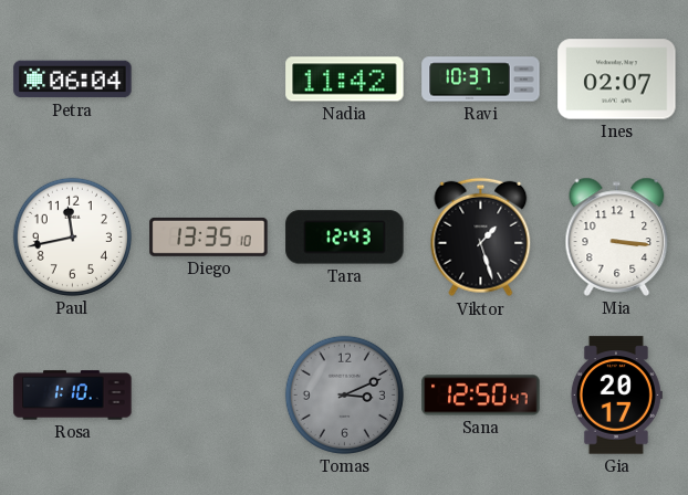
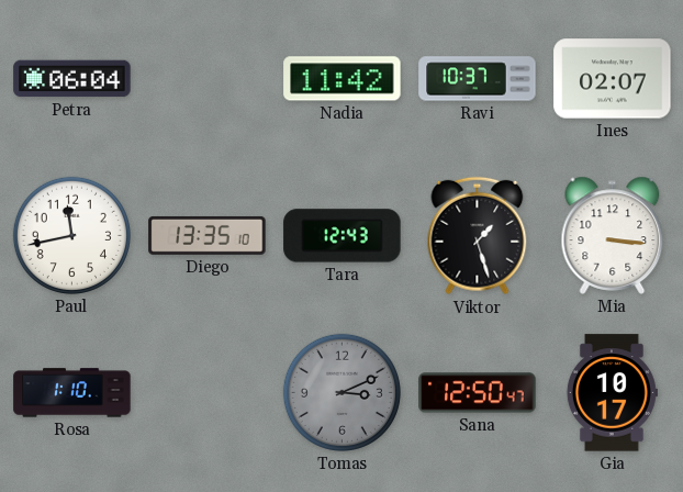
Gia: 20:17 -> 10:17
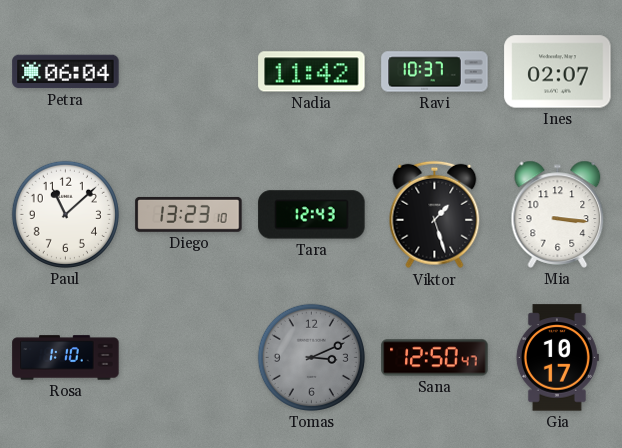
Paul: 11:43 -> 11:08
Diego: 13:35 -> 13:23
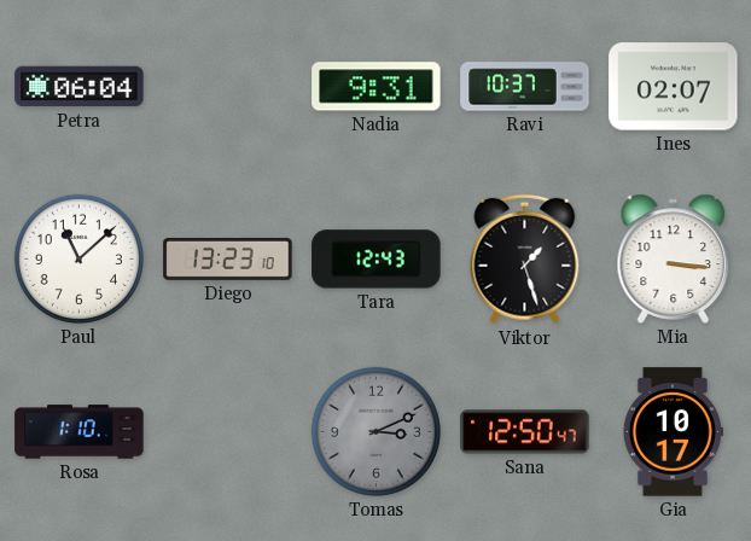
Nadia: 11:42 -> 9:31
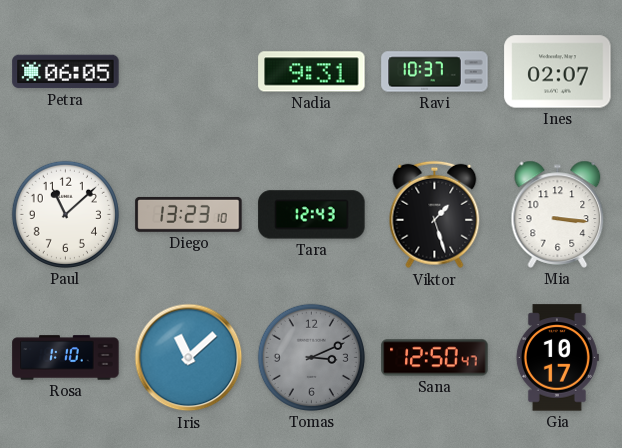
Petra: 06:04 -> 06:05
Iris: none -> 11:08
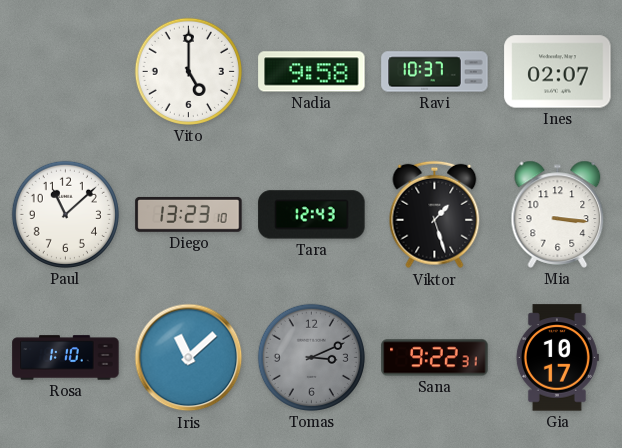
Petra: 06:05 -> none
Vito: none -> 5:00
Nadia: 9:31 -> 9:58
Sana: 12:50 -> 9:22
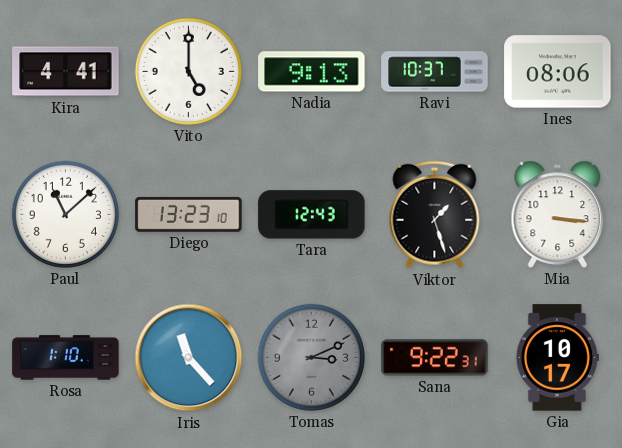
Kira: none -> 4:41
Nadia: 9:58 -> 9:13
Ines: 02:07 -> 08:06
Iris: 11:08 -> 11:23
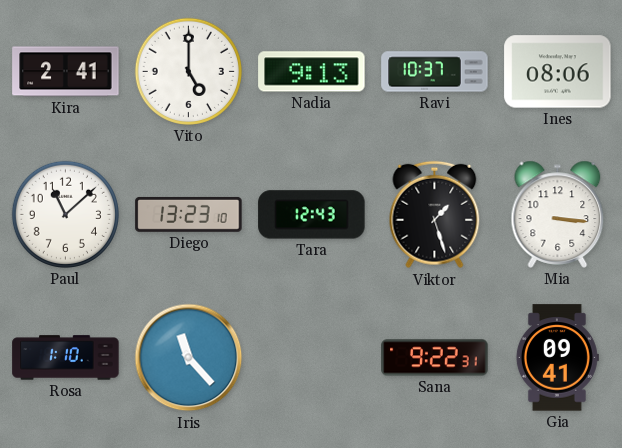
Kira: 4:41 -> 2:41
Tomas: 3:11 -> none
Gia: 10:17 -> 09:41
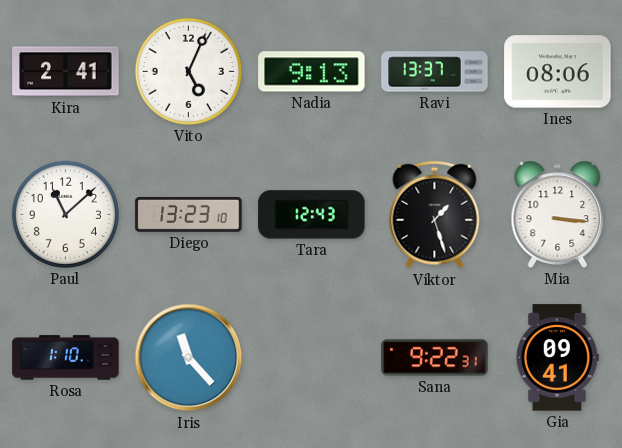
Vito: 5:00 -> 5:04
Ravi: 10:37 -> 13:37
